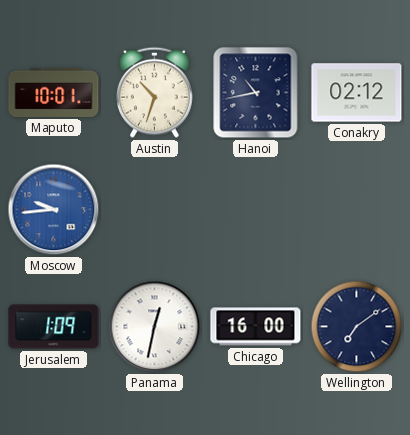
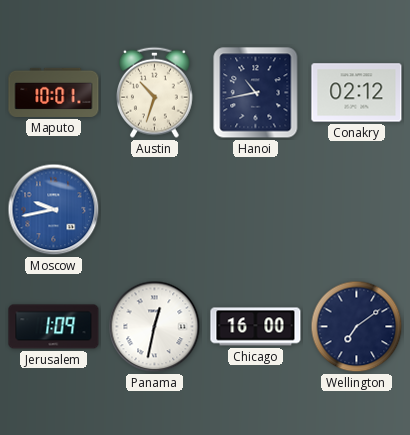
Moscow: 9:44 -> 9:43
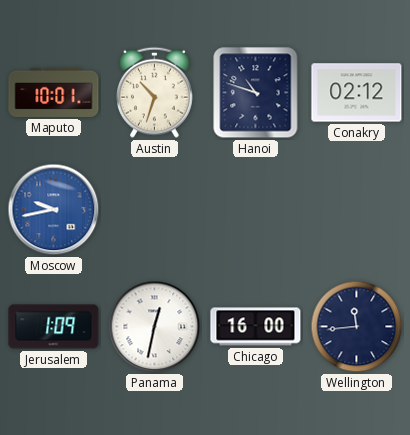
Hanoi: 10:43 -> 10:48
Wellington: 7:09 -> 11:44
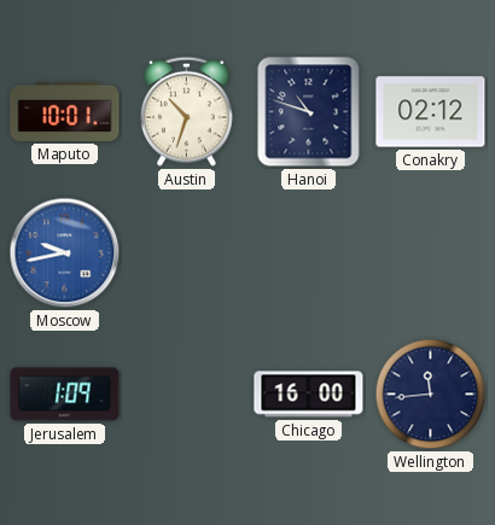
Panama: 12:32 -> none
